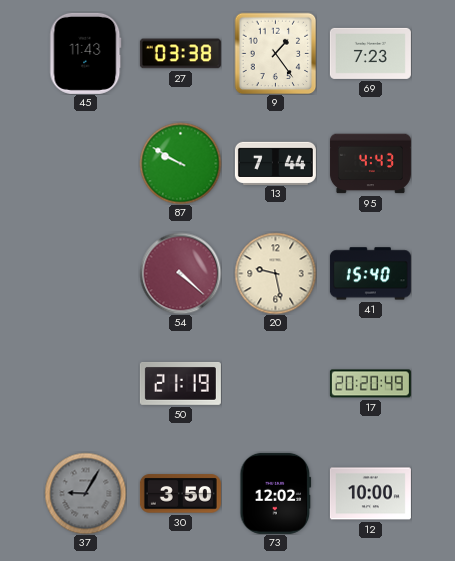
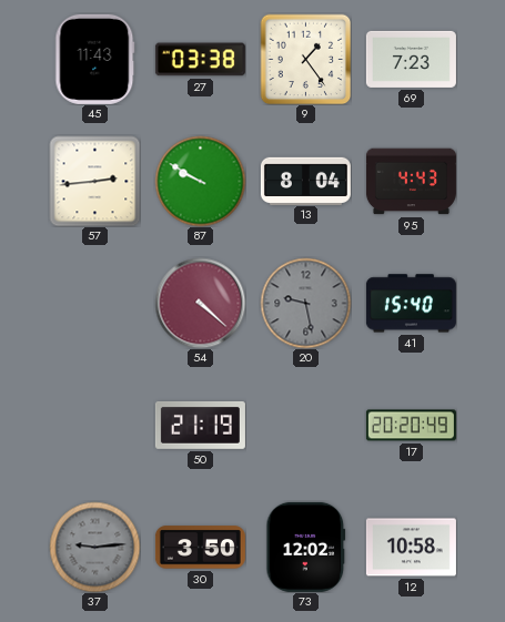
57: none -> 2:44
13: 7:44 -> 8:04
20 dial: cream -> grey
37: 9:05 -> 9:14
12: 10:00 -> 10:58
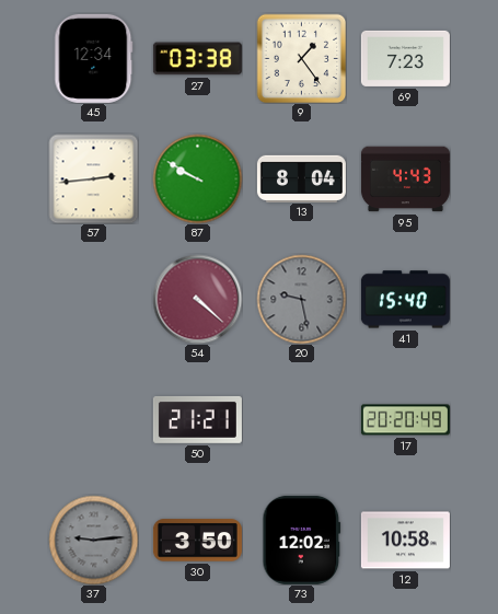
45: 11:43 -> 12:34
50: 21:19 -> 21:21
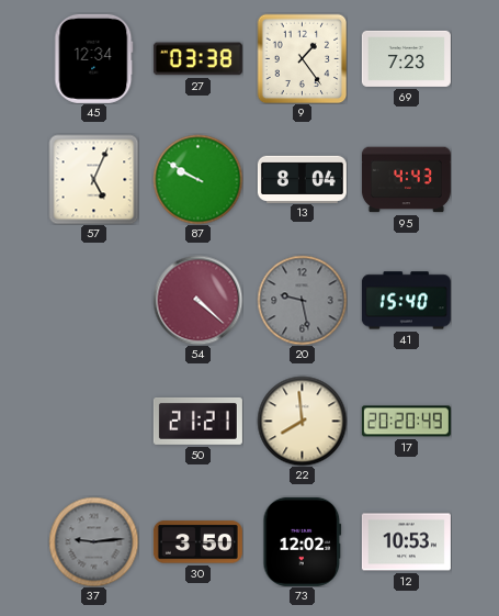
57: 2:44 -> 5:04
22: none -> 7:59
12: 10:58 -> 10:53
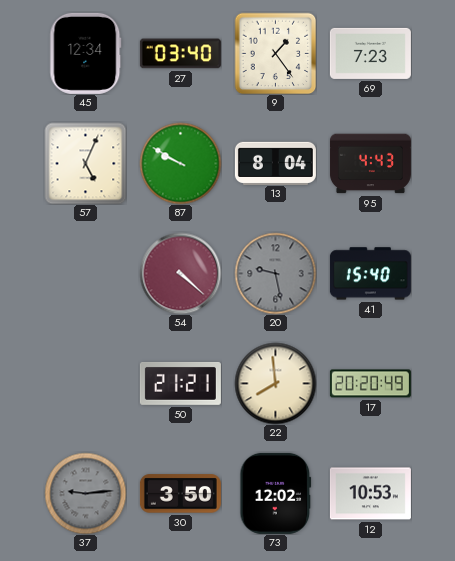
27: 03:38 -> 03:40
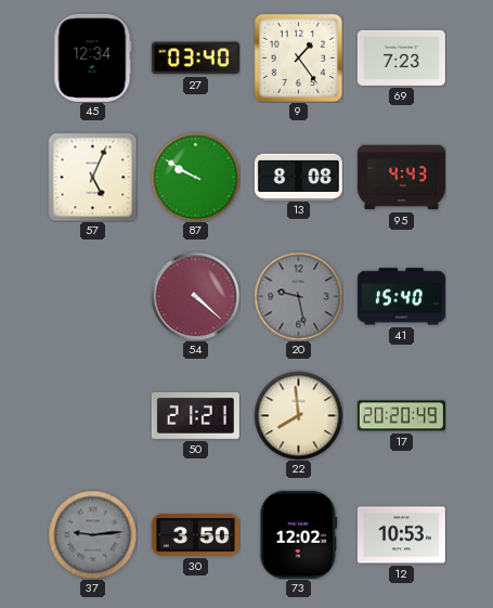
13: 8:04 -> 8:08
